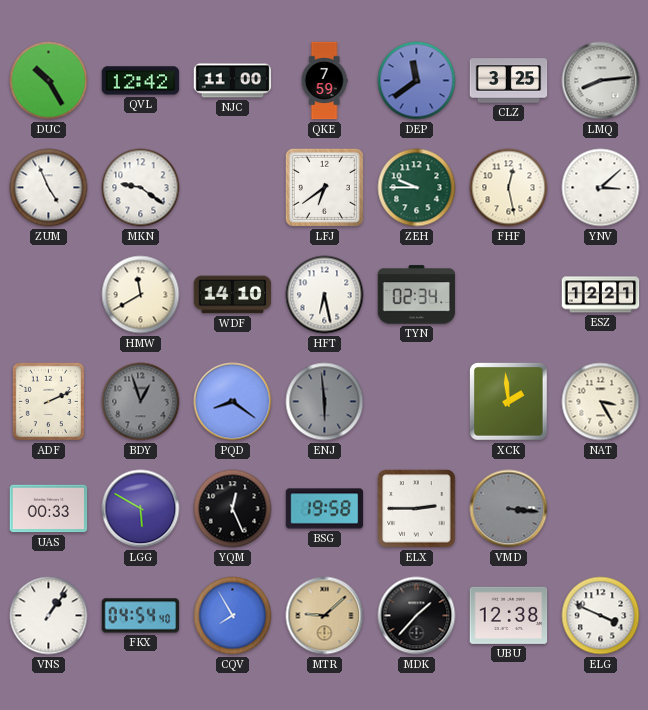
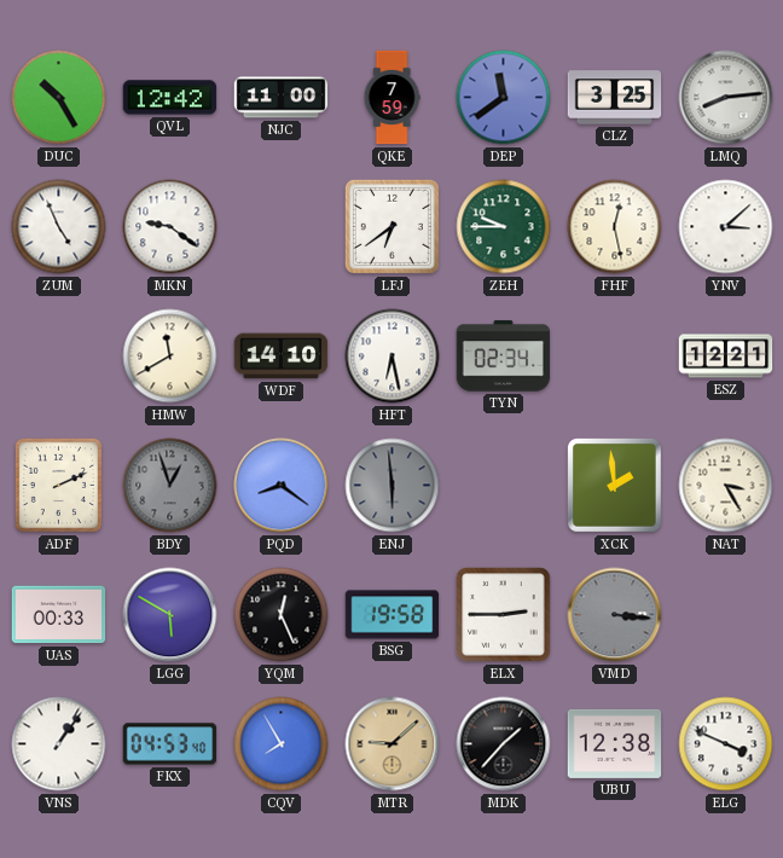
FKX: 04:54 -> 04:53
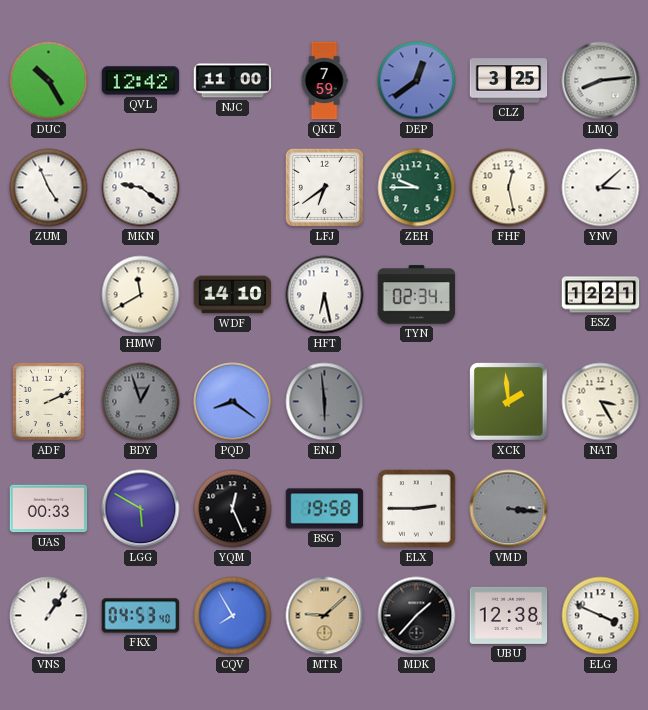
DEP: 11:39 -> 12:39
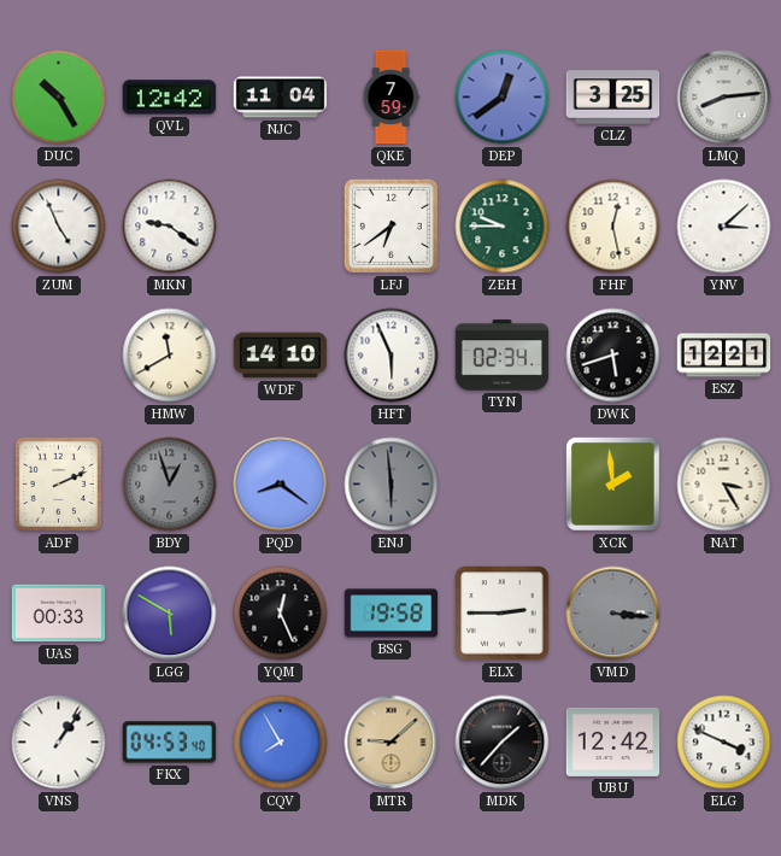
NJC: 11:00 -> 11:04
HFT: 6:28 -> 5:56
DWK: none -> 5:42
UBU: 12:38 -> 12:42
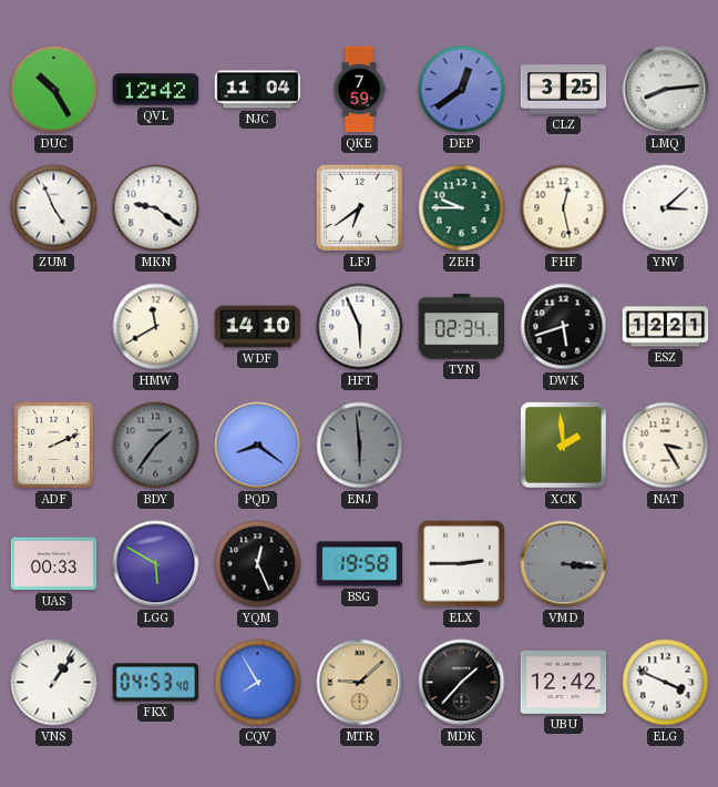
BDY: 12:57 -> 1:36
